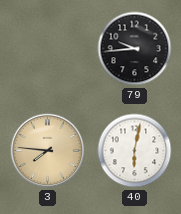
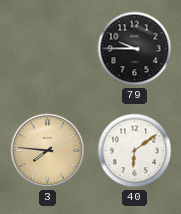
79: 9:44 -> 9:45
40: 6:02 -> 6:09
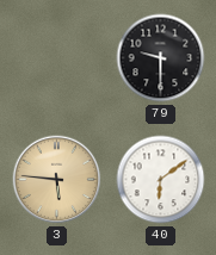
79: 9:45 -> 9:30
3: 7:46 -> 5:46
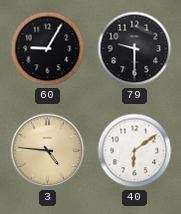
60: none -> 9:05
3: 5:46 -> 4:46
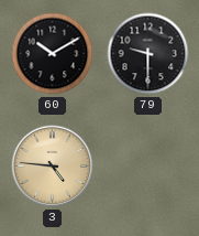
60: 9:05 -> 10:10
40: 6:09 -> none
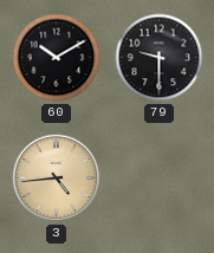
3: 4:46 -> 4:44
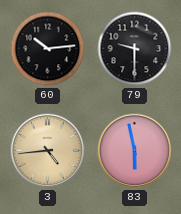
60: 10:10 -> 10:14
83: none -> 5:58
